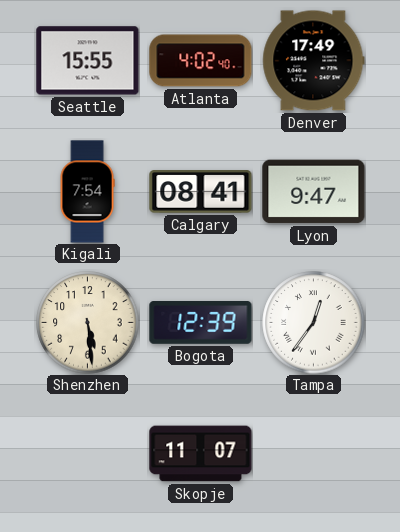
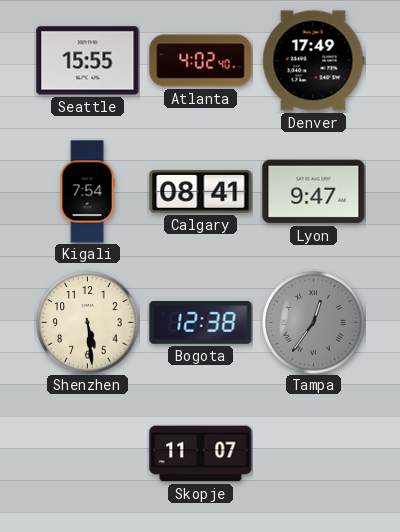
Bogota: 12:39 -> 12:38
Tampa dial: white -> grey
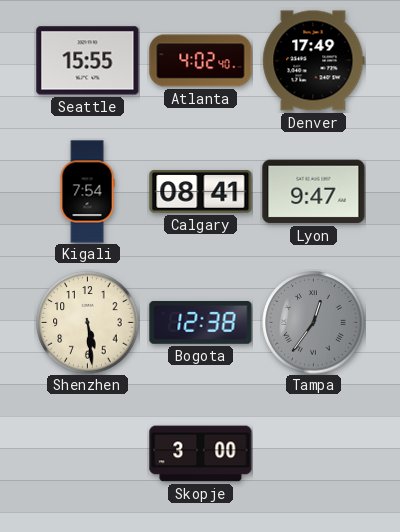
Skopje: 11:07 -> 3:00
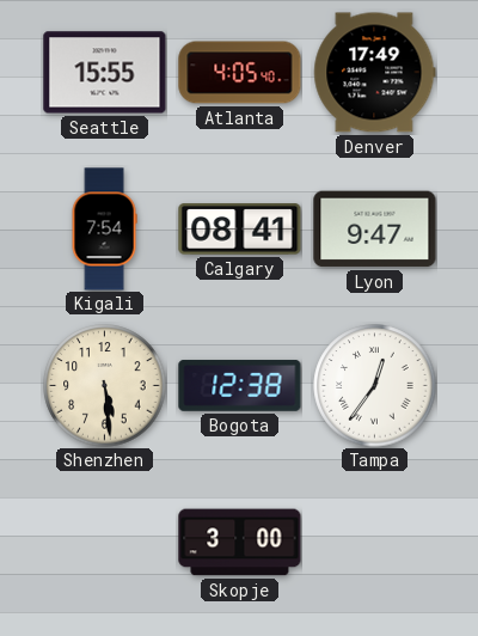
Atlanta: 4:02 -> 4:05
Tampa dial: grey -> white
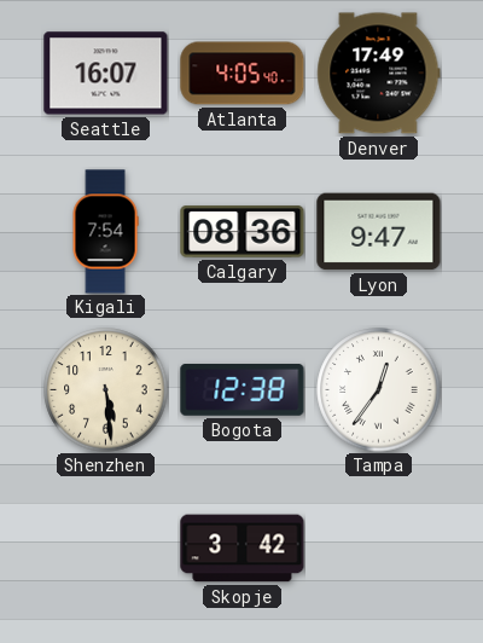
Seattle: 15:55 -> 16:07
Calgary: 08:41 -> 08:36
Skopje: 3:00 -> 3:42
